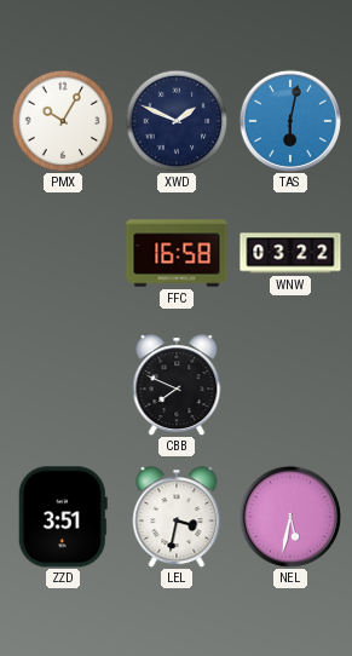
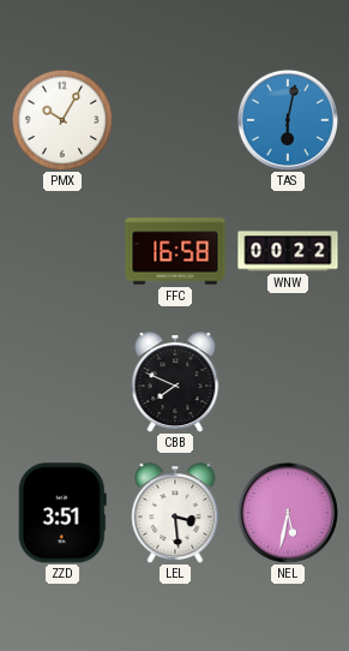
XWD: 1:49 -> none
WNW: 03:22 -> 00:22
LEL: 3:32 -> 3:29
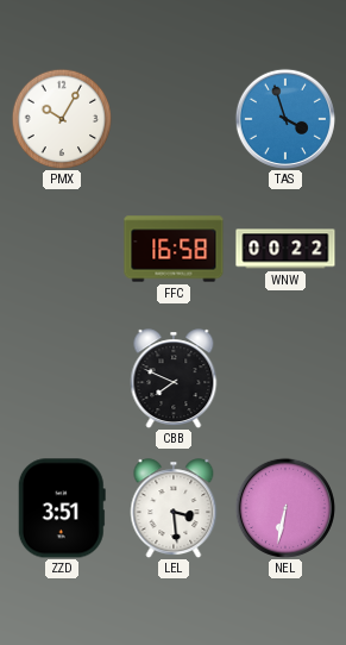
TAS: 6:02 -> 3:57
NEL: 5:32 -> 6:32
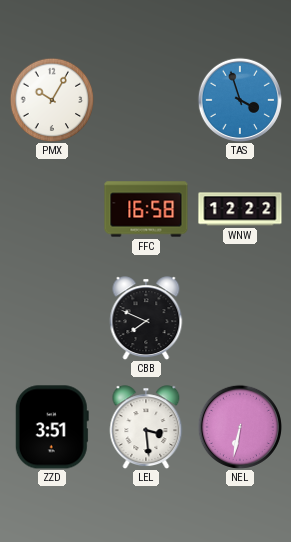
WNW: 00:22 -> 12:22
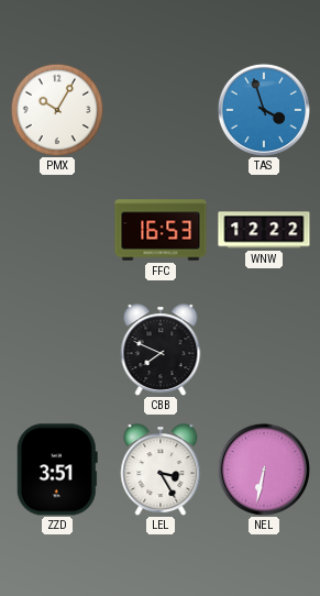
FFC: 16:58 -> 16:53
LEL: 3:29 -> 3:25
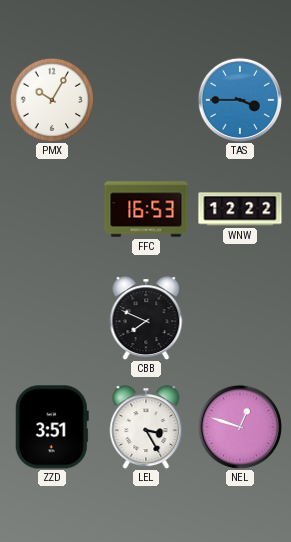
TAS: 3:57 -> 3:45
NEL: 6:32 -> 12:48
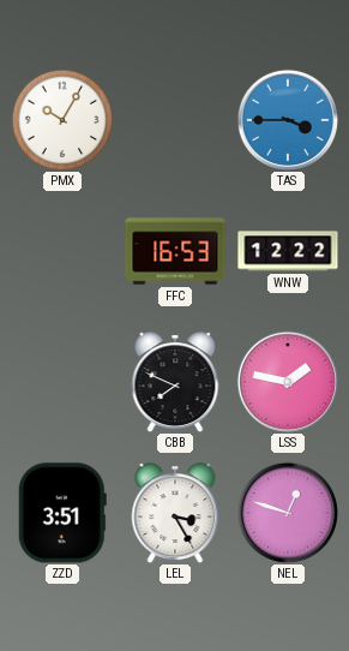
LSS: none -> 1:47
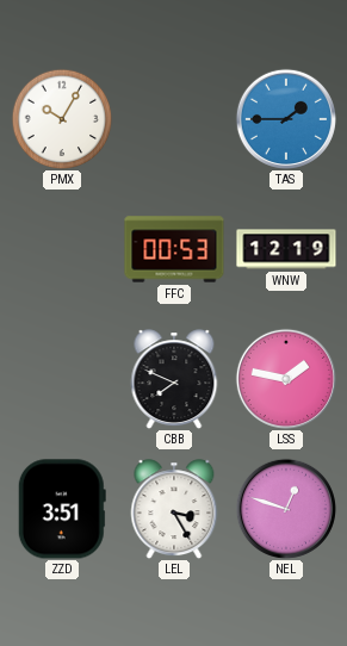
TAS: 3:45 -> 1:45
FFC: 16:53 -> 00:53
WNW: 12:22 -> 12:19
